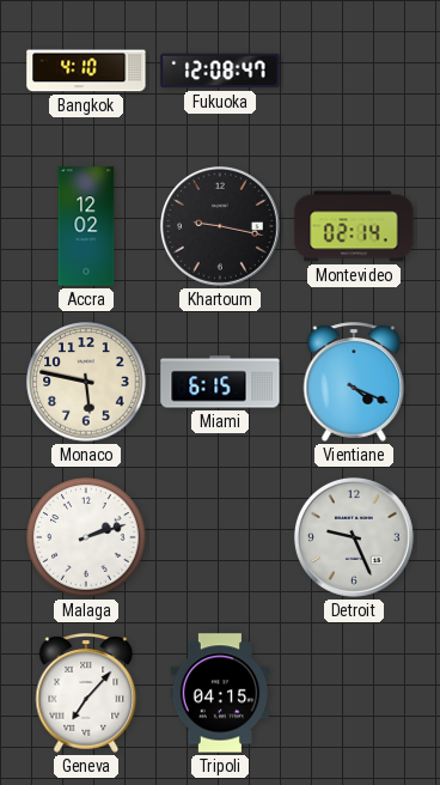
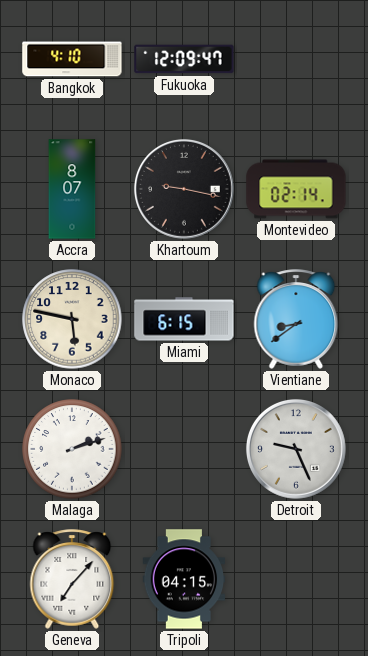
Fukuoka: 12:08 -> 12:09
Accra: 12:02 -> 8:07
Vientiane: 4:19 -> 8:39
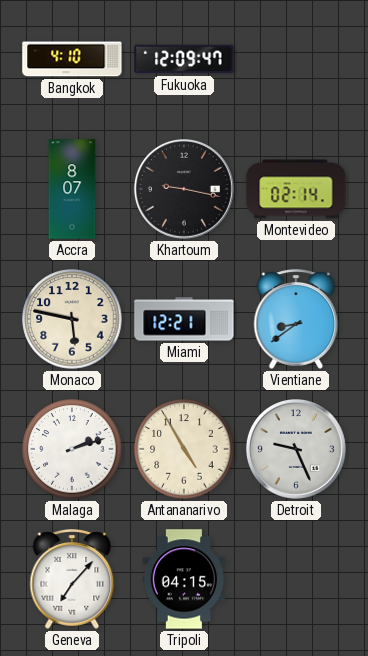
Miami: 6:15 -> 12:21
Antananarivo: none -> 4:55
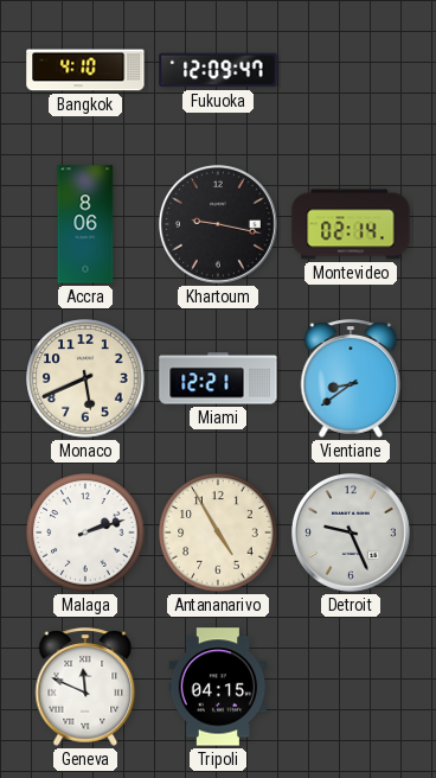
Accra: 8:07 -> 8:06
Monaco: 5:47 -> 5:41
Geneva: 7:07 -> 11:49
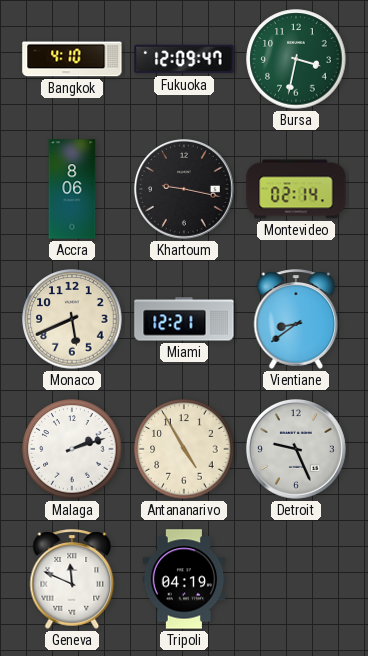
Bursa: none -> 3:32
Tripoli: 04:15 -> 04:19
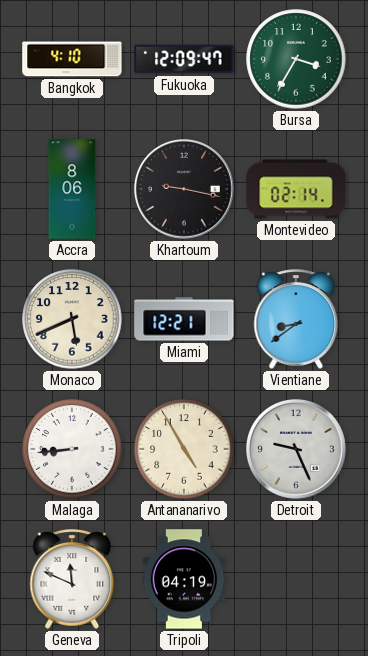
Bursa: 3:32 -> 3:35
Malaga: 2:12 -> 8:44
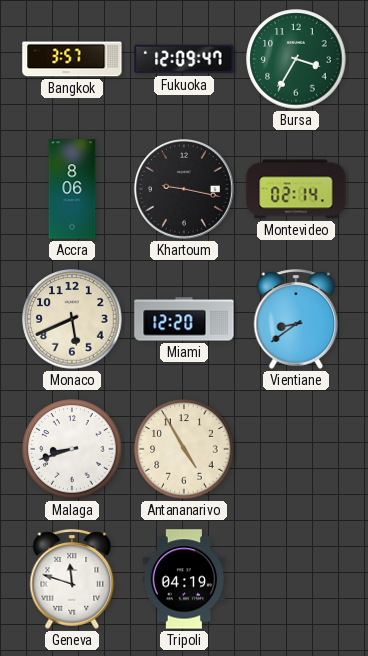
Bangkok: 4:10 -> 3:57
Miami: 12:21 -> 12:20
Malaga: 8:44 -> 8:42
Detroit: 9:26 -> none
Geneva: 11:49 -> 11:48
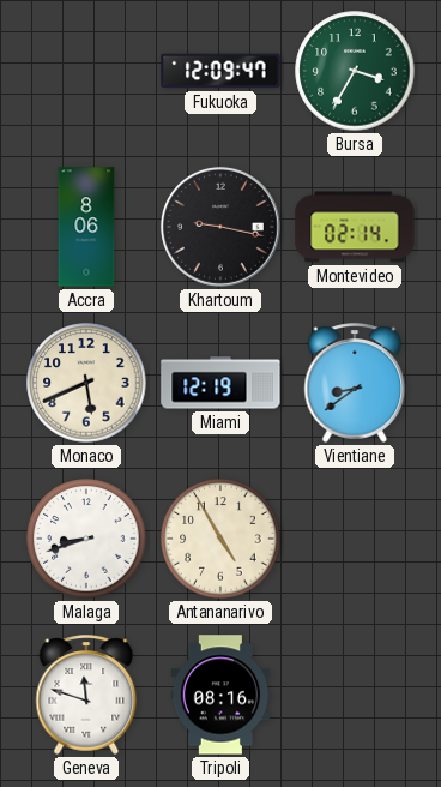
Bangkok: 3:57 -> none
Miami: 12:20 -> 12:19
Tripoli: 04:19 -> 08:16
